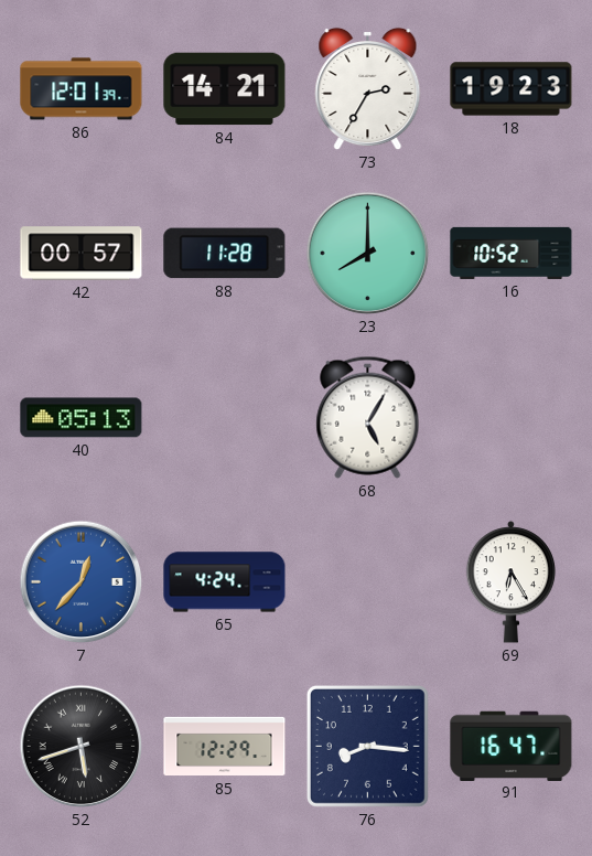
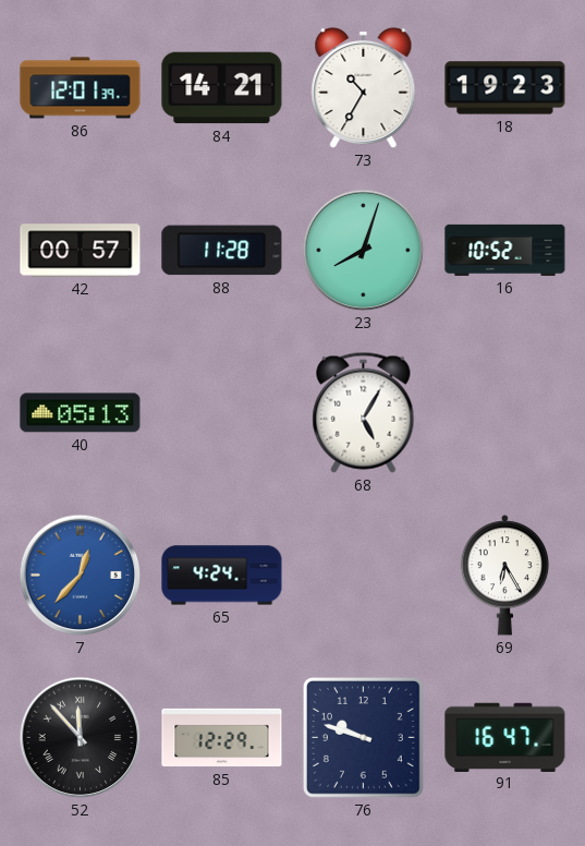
73: 2:35 -> 10:35
23: 8:00 -> 8:03
52: 5:42 -> 11:53
76: 8:16 -> 9:48
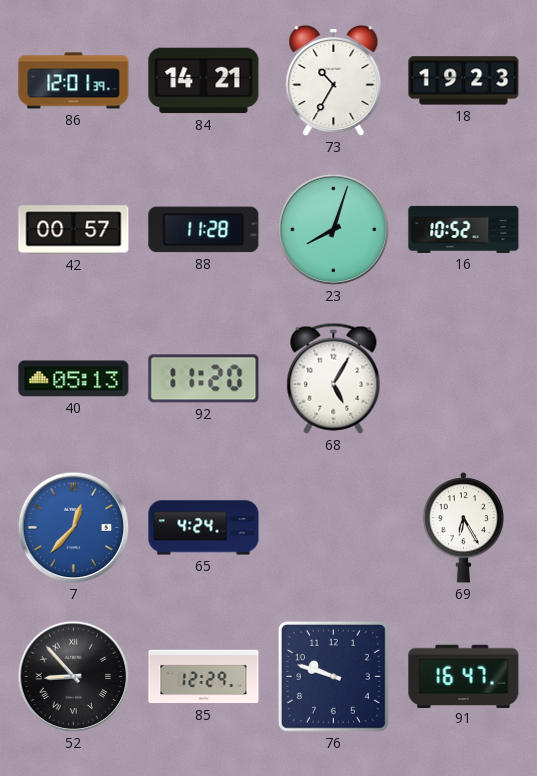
92: none -> 11:20
52: 11:53 -> 8:53
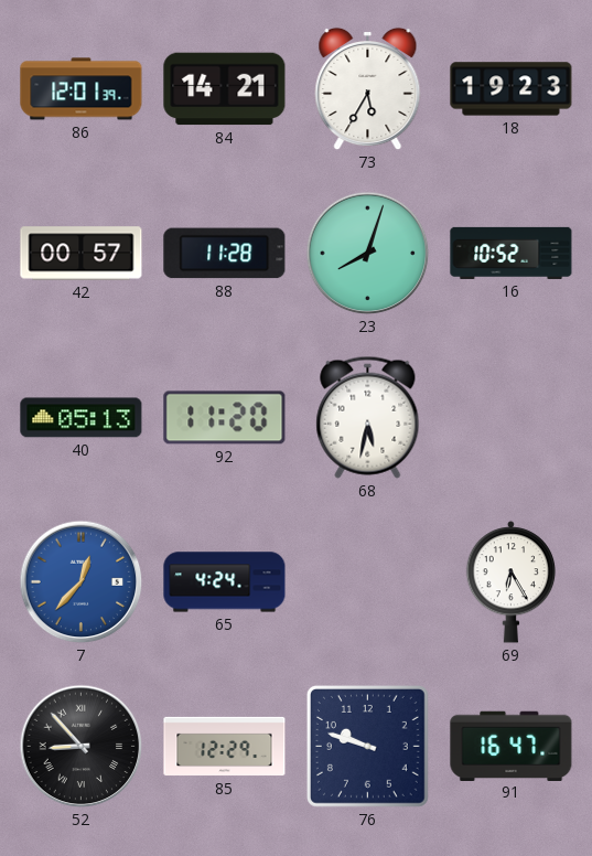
73: 10:35 -> 5:35
68: 5:05 -> 5:32
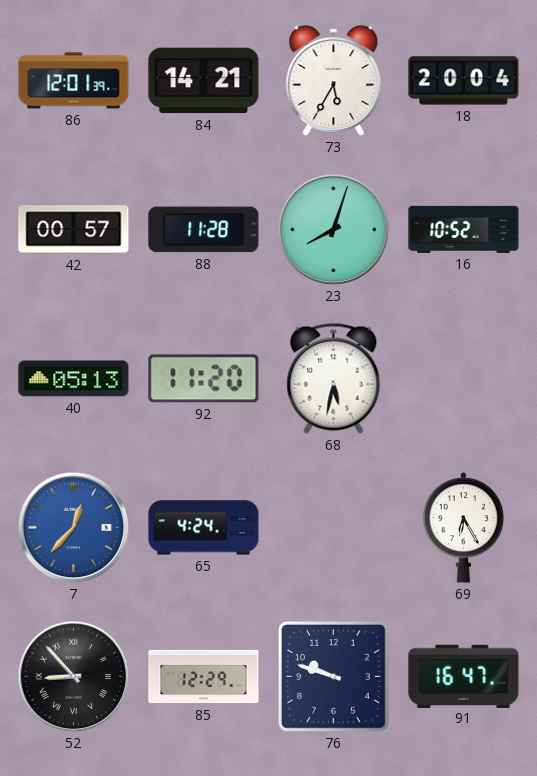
18: 19:23 -> 20:04
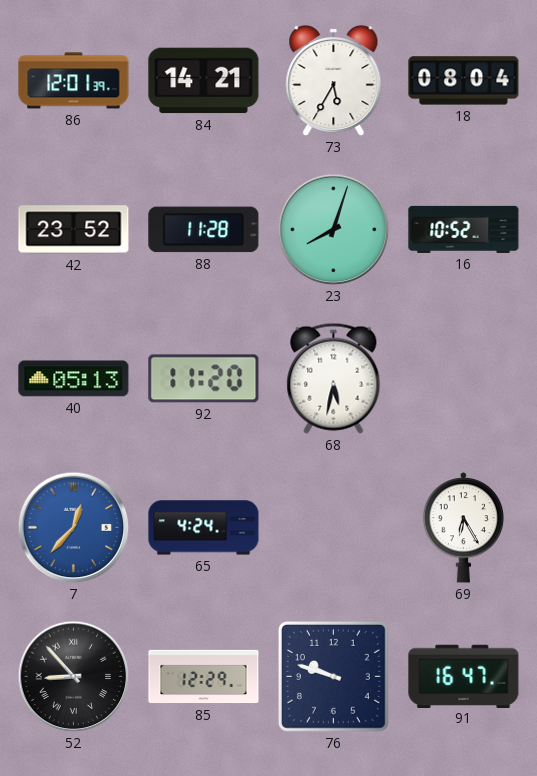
18: 20:04 -> 08:04
42: 00:57 -> 23:52
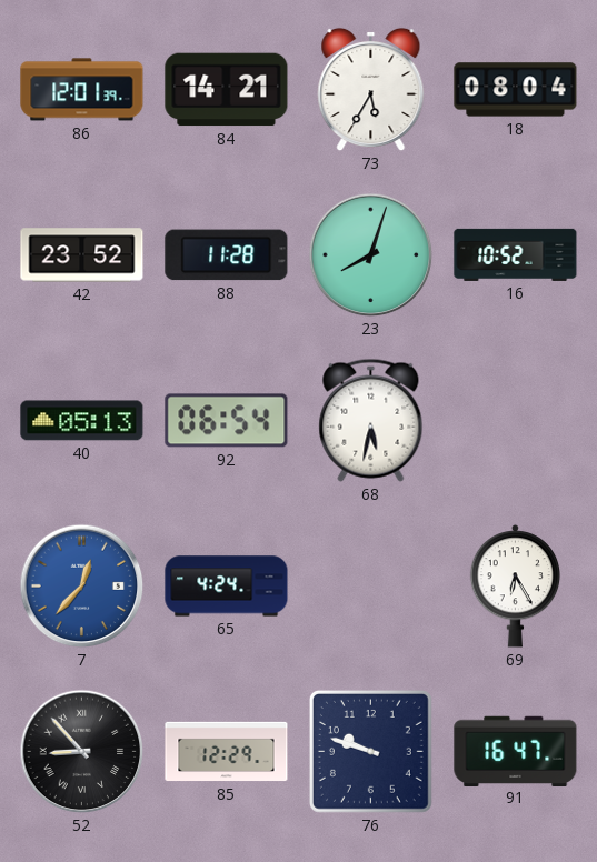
92: 11:20 -> 06:54
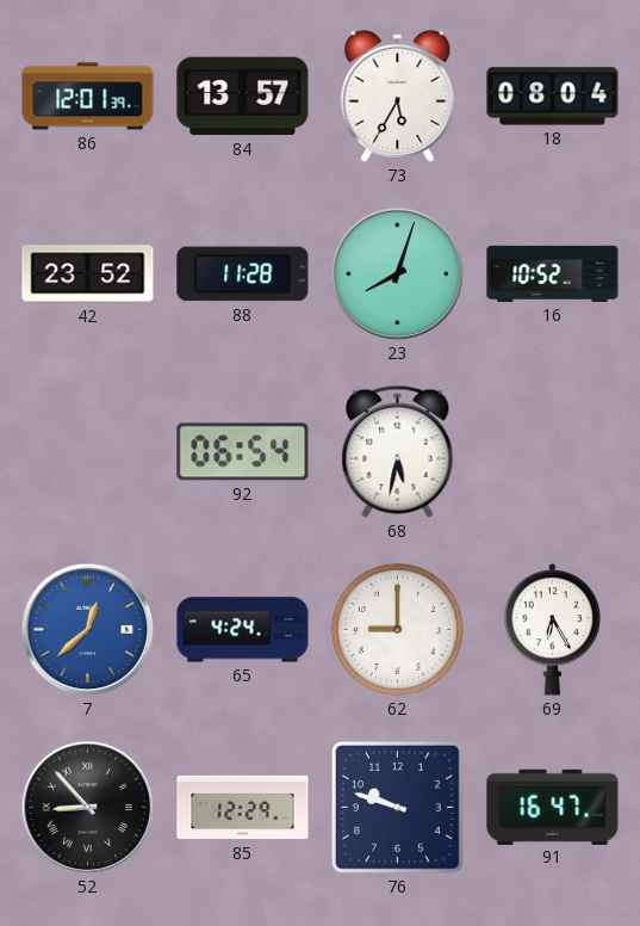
84: 14:21 -> 13:57
40: 05:13 -> none
7: 12:37 -> 12:38
62: none -> 9:00
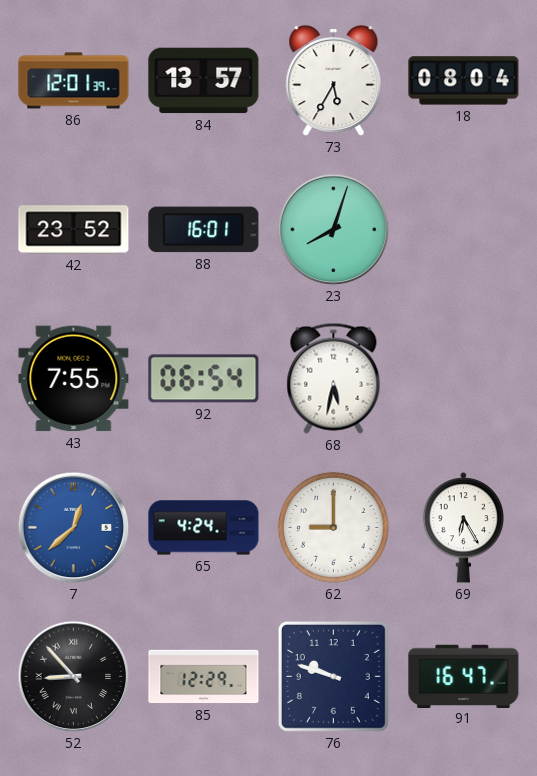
88: 11:28 -> 16:01
16: 10:52 -> none
43: none -> 7:55
